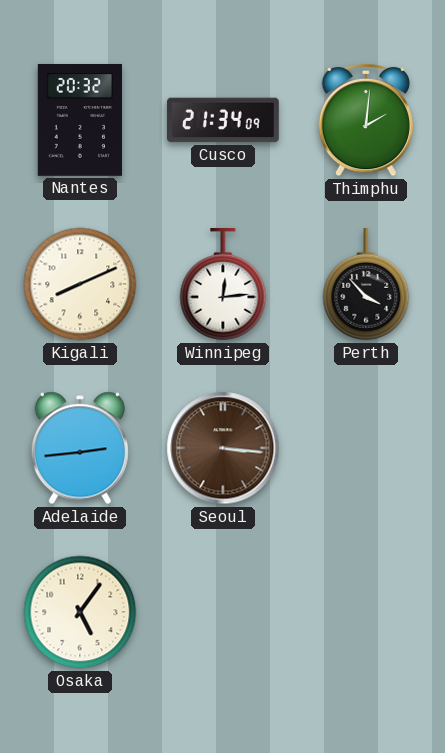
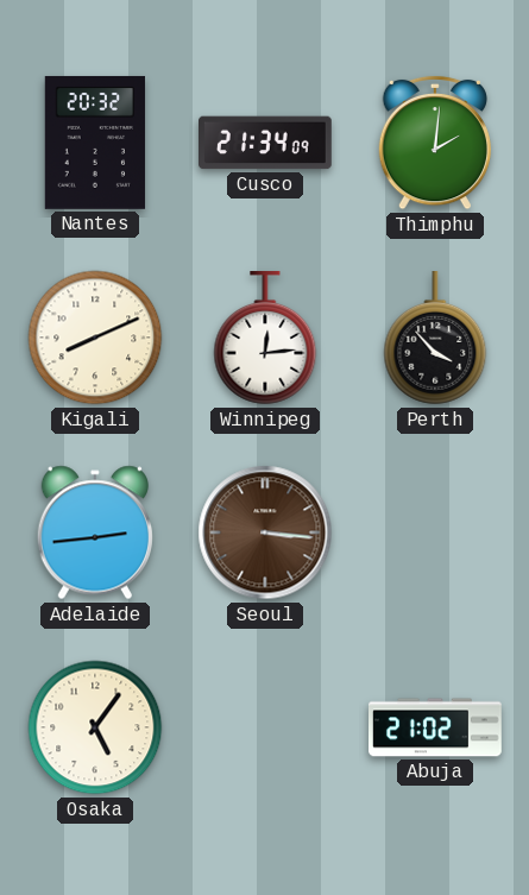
Abuja: none -> 21:02
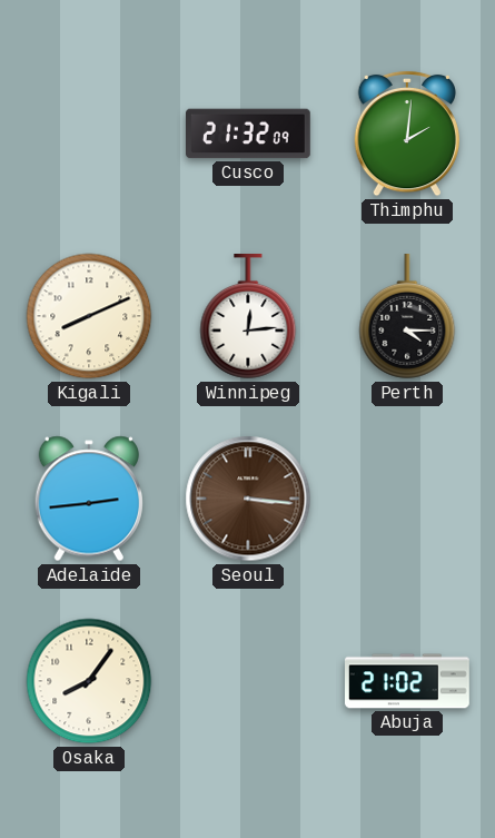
Nantes: 20:32 -> none
Cusco: 21:34 -> 21:32
Perth: 3:53 -> 4:15
Osaka: 5:06 -> 8:06
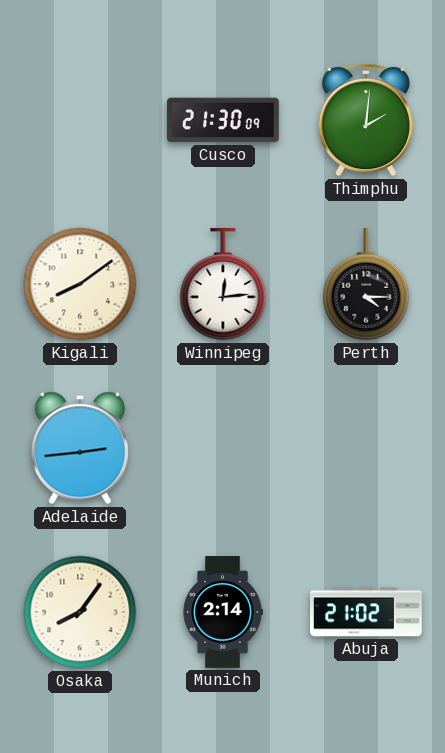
Cusco: 21:32 -> 21:30
Kigali: 8:11 -> 8:09
Seoul: 3:16 -> none
Munich: none -> 2:14
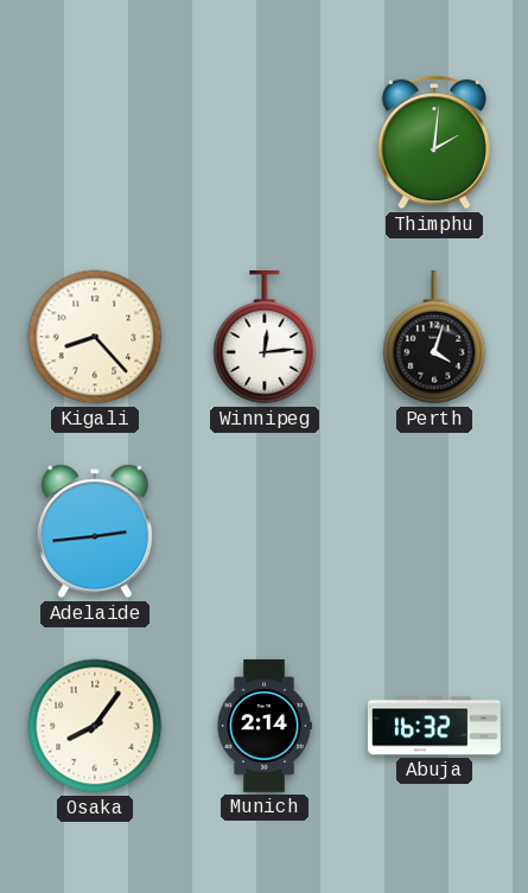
Cusco: 21:30 -> none
Kigali: 8:09 -> 8:23
Perth: 4:15 -> 4:03
Abuja: 21:02 -> 16:32
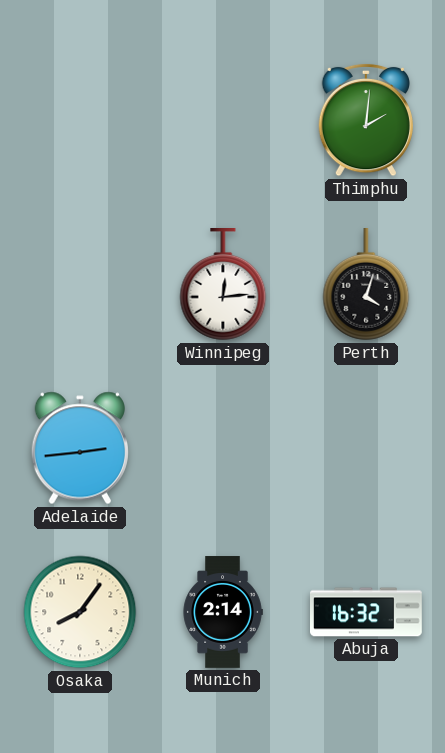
Kigali: 8:23 -> none
